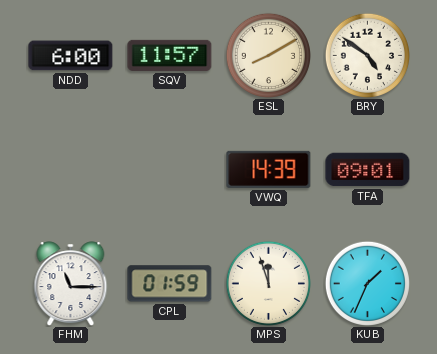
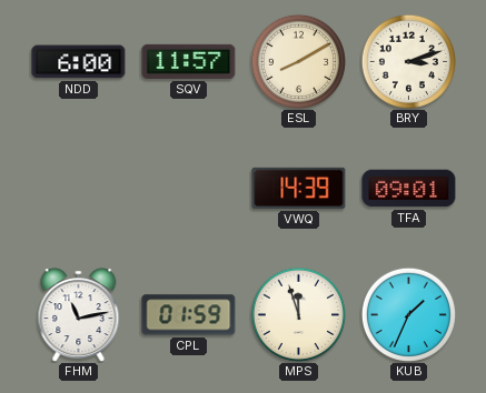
BRY: 4:51 -> 3:12
FHM: 11:15 -> 11:13
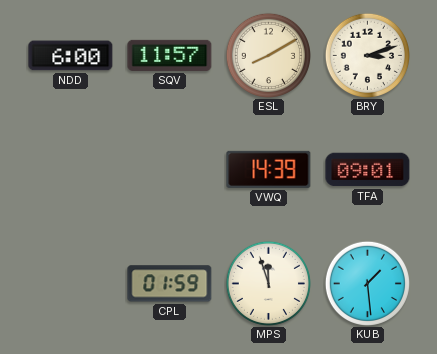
FHM: 11:13 -> none
KUB: 1:34 -> 1:29
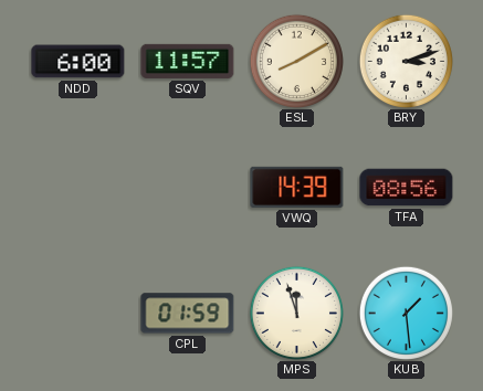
TFA: 09:01 -> 08:56
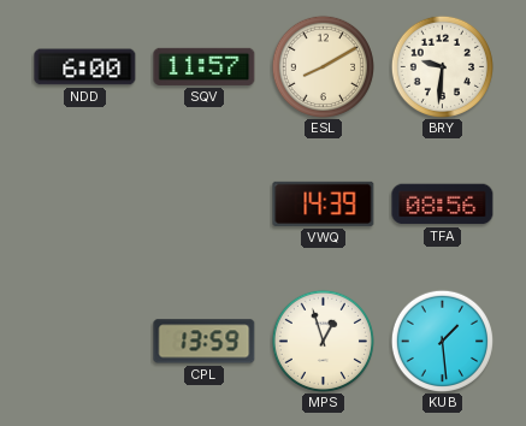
BRY: 3:12 -> 9:31
CPL: 01:59 -> 13:59
MPS: 11:57 -> 12:57
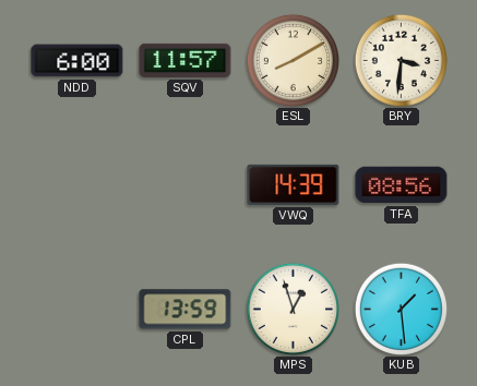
BRY: 9:31 -> 3:31
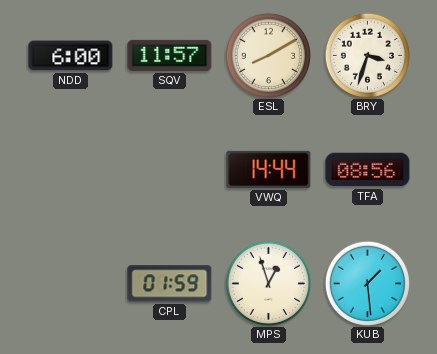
BRY: 3:31 -> 3:33
VWQ: 14:39 -> 14:44
CPL: 13:59 -> 01:59
